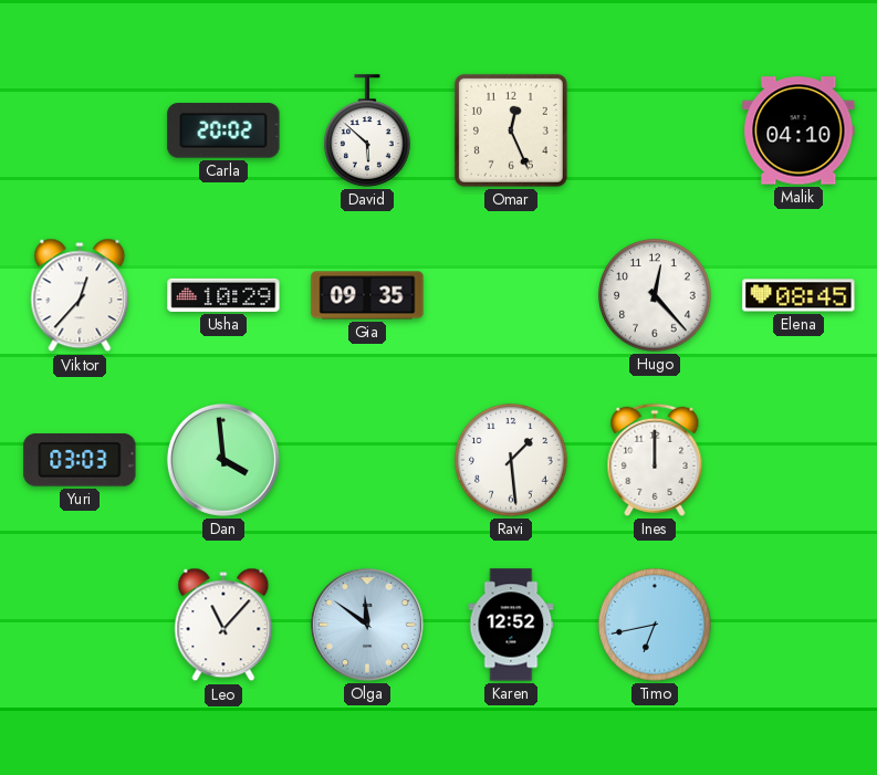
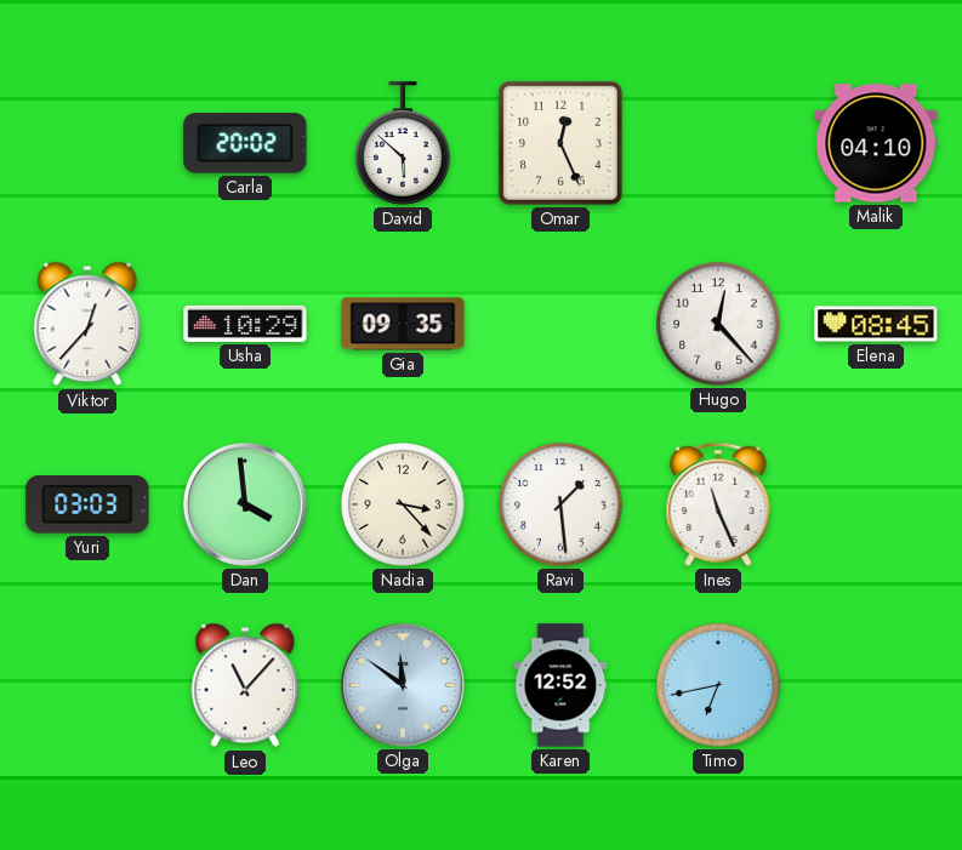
Nadia: none -> 3:23
Ines: 12:00 -> 11:26
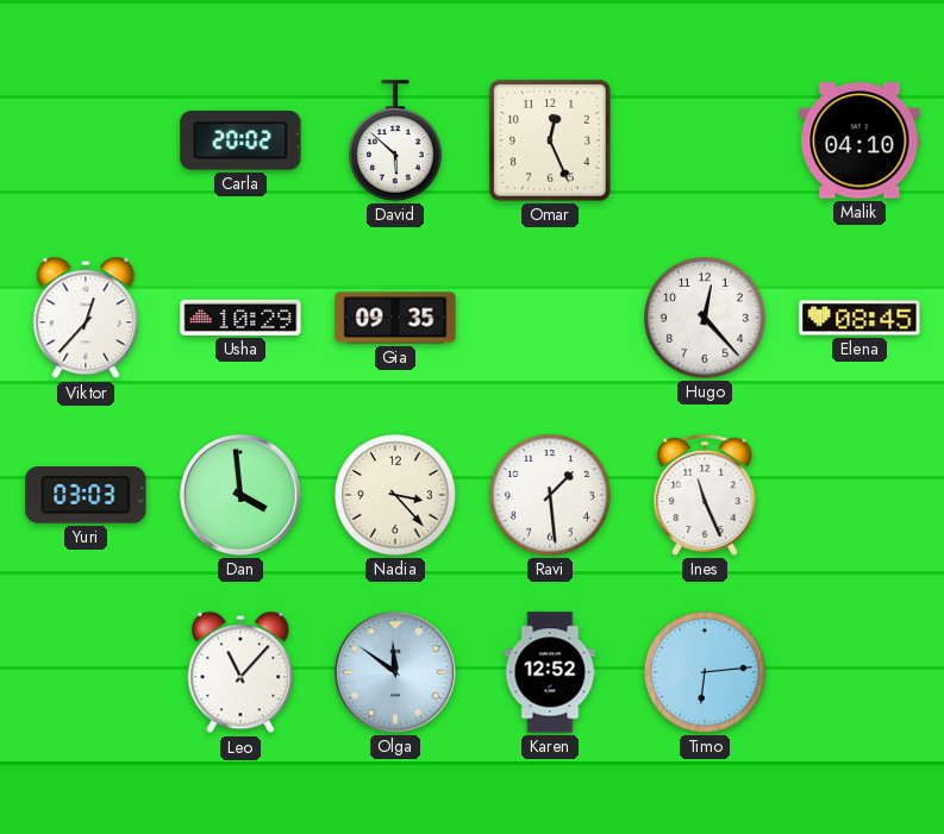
Timo: 6:43 -> 6:14
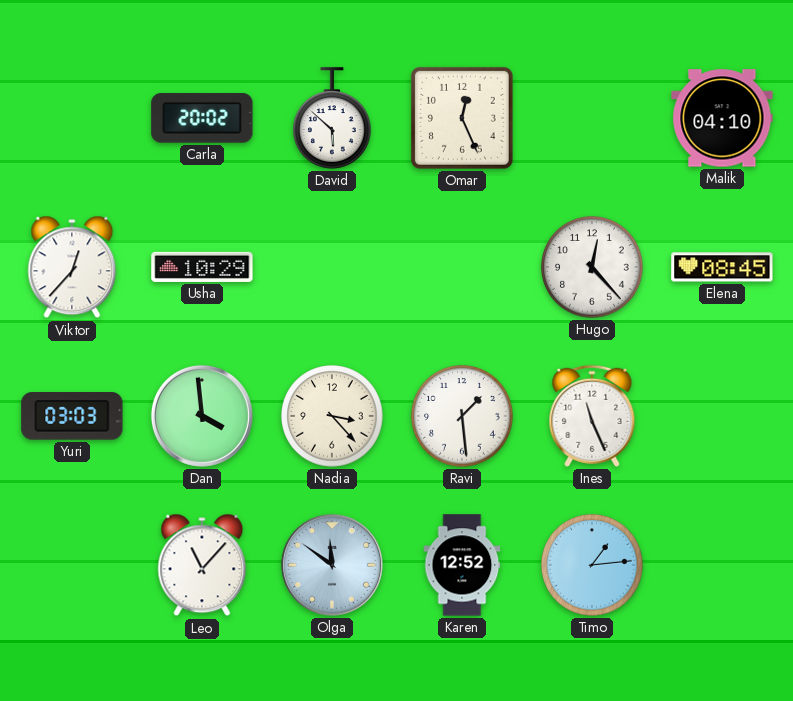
Gia: 09:35 -> none
Timo: 6:14 -> 1:14
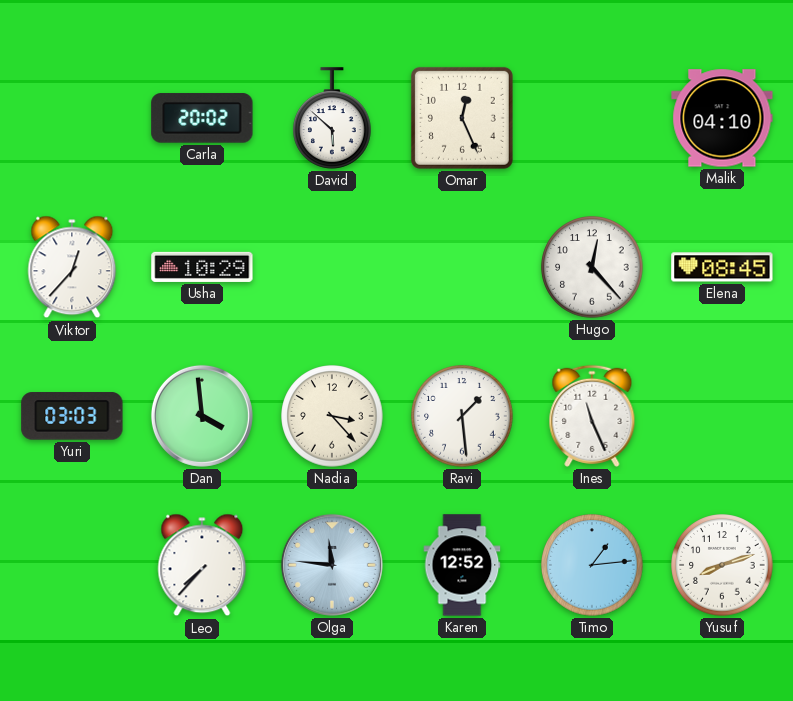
Leo: 11:07 -> 7:37
Olga: 11:51 -> 11:46
Yusuf: none -> 8:12
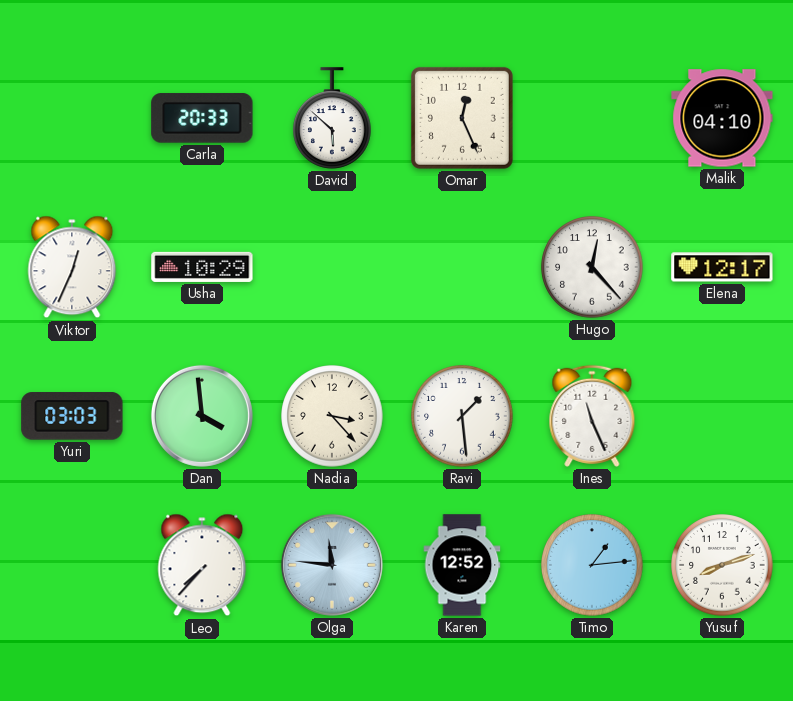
Carla: 20:02 -> 20:33
Viktor: 12:37 -> 12:34
Elena: 08:45 -> 12:17
